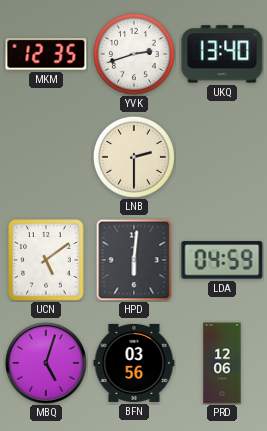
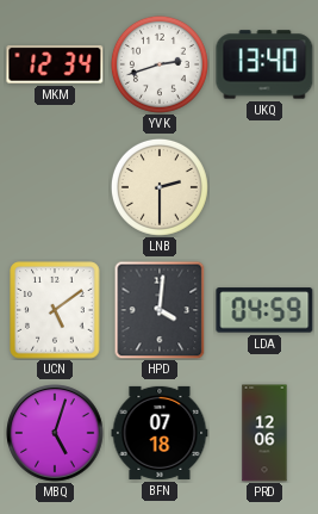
MKM: 12:35 -> 12:34
HPD: 6:01 -> 4:01
BFN: 03:56 -> 07:18
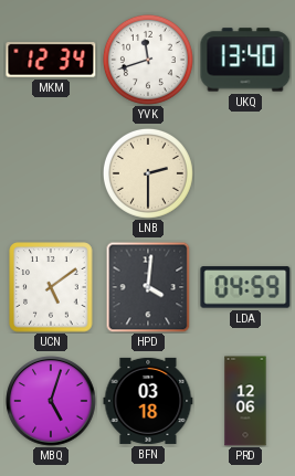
YVK: 2:42 -> 11:42
BFN: 07:18 -> 03:18
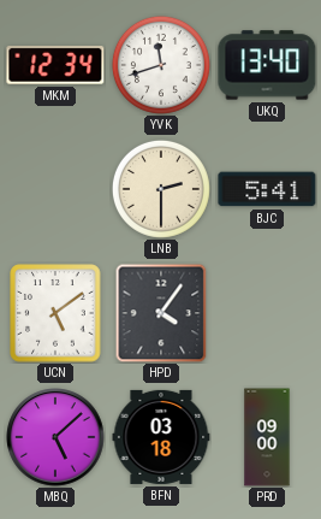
BJC: none -> 5:41
HPD: 4:01 -> 4:06
LDA: 04:59 -> none
MBQ: 5:03 -> 5:08
PRD: 12:06 -> 09:00
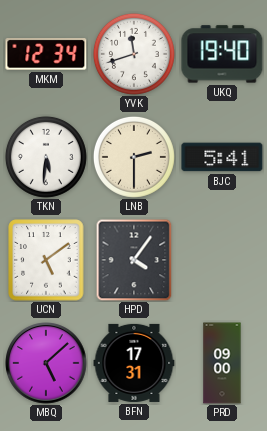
UKQ: 13:40 -> 19:40
TKN: none -> 5:31
BFN: 03:18 -> 17:31
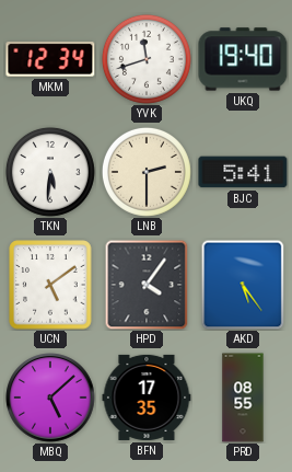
AKD: none -> 5:24
BFN: 17:31 -> 17:35
PRD: 09:00 -> 08:55
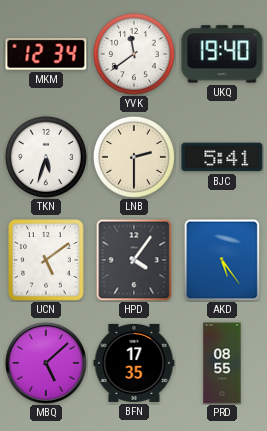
YVK: 11:42 -> 11:39
TKN: 5:31 -> 5:33
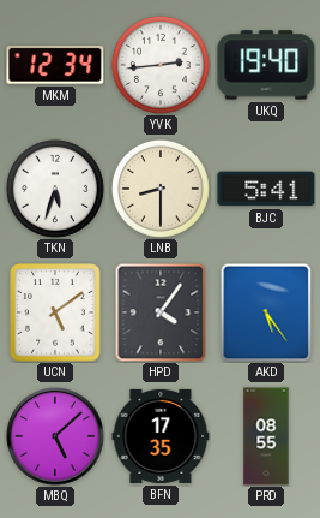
YVK: 11:39 -> 2:44
LNB: 2:30 -> 8:30
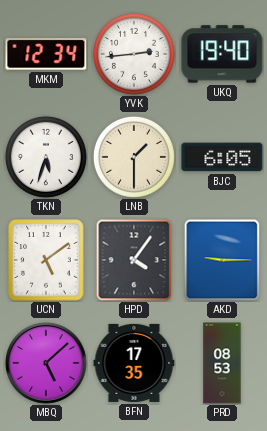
LNB: 8:30 -> 1:30
BJC: 5:41 -> 6:05
AKD: 5:24 -> 9:15
PRD: 08:55 -> 08:53
